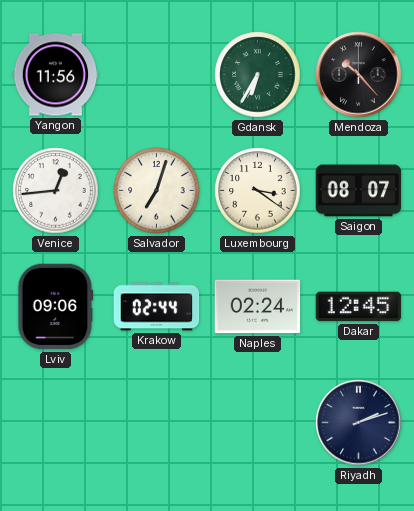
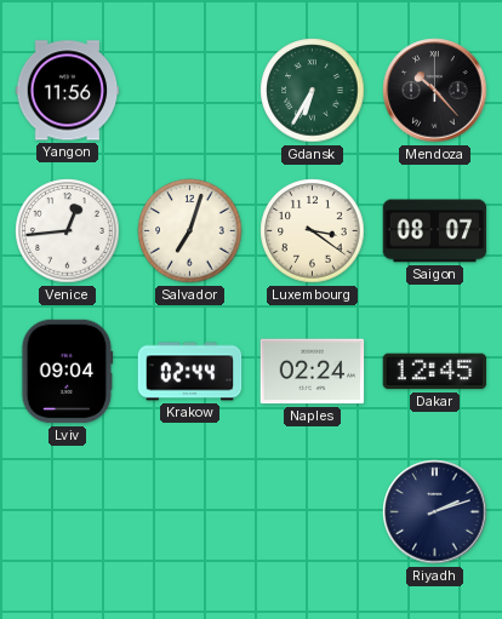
Lviv: 09:06 -> 09:04
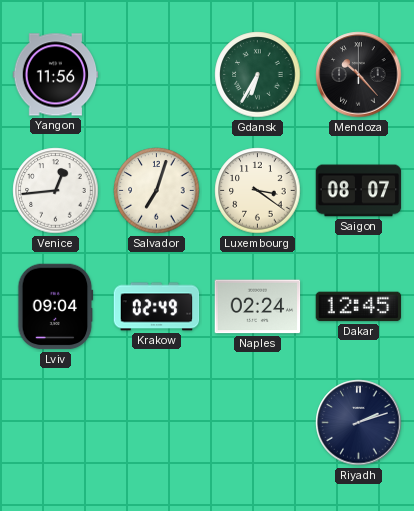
Krakow: 02:44 -> 02:49
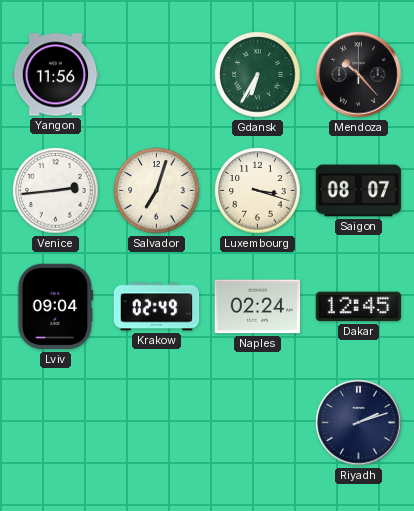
Venice: 12:44 -> 2:44
Luxembourg: 3:21 -> 3:18
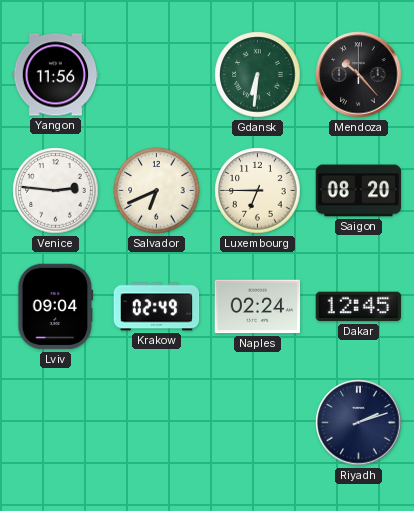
Gdansk: 6:35 -> 6:31
Venice: 2:44 -> 2:46
Salvador: 7:03 -> 6:41
Luxembourg: 3:18 -> 6:45
Saigon: 08:07 -> 08:20
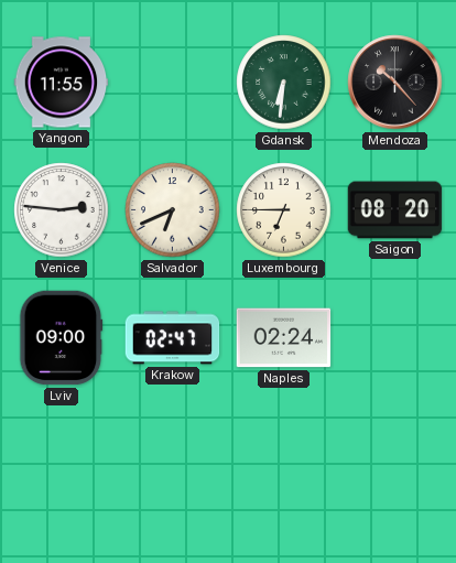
Yangon: 11:56 -> 11:55
Lviv: 09:04 -> 09:00
Krakow: 02:49 -> 02:47
Dakar: 12:45 -> none
Riyadh: 2:12 -> none
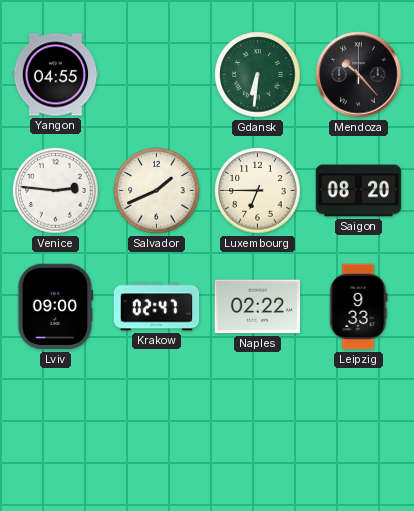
Yangon: 11:55 -> 04:55
Salvador: 6:41 -> 1:41
Naples: 02:24 -> 02:22
Leipzig: none -> 9:33
